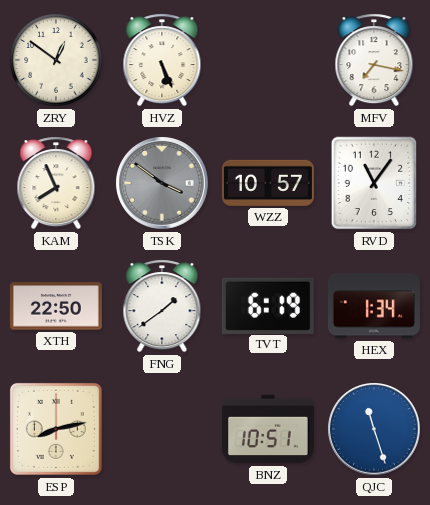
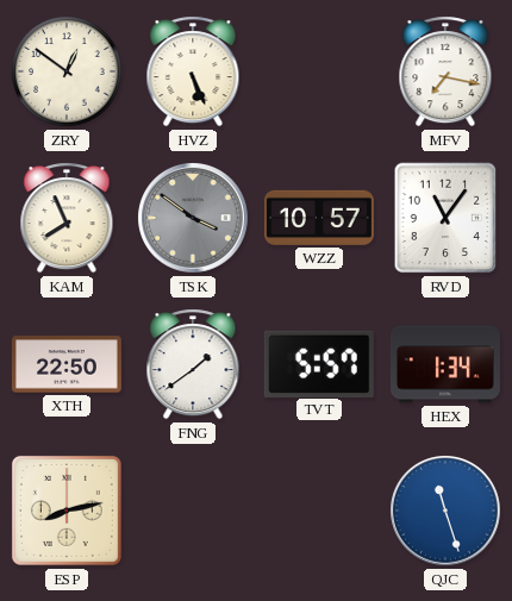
TVT: 6:19 -> 5:57
BNZ: 10:51 -> none
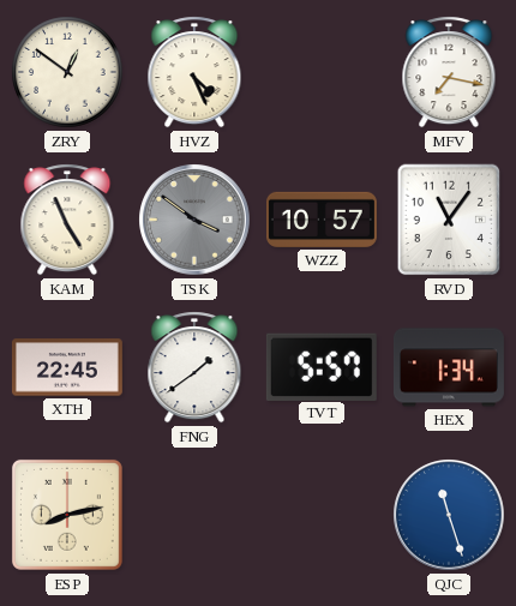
HVZ: 5:26 -> 4:26
KAM: 7:56 -> 4:56
XTH: 22:50 -> 22:45
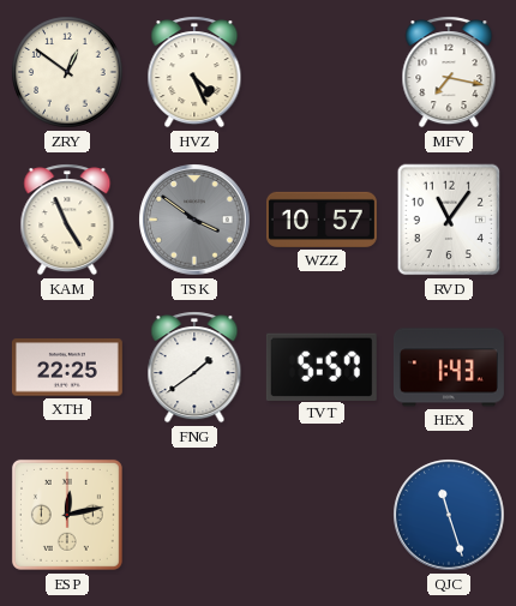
XTH: 22:45 -> 22:25
HEX: 1:34 -> 1:43
ESP: 8:13 -> 12:13
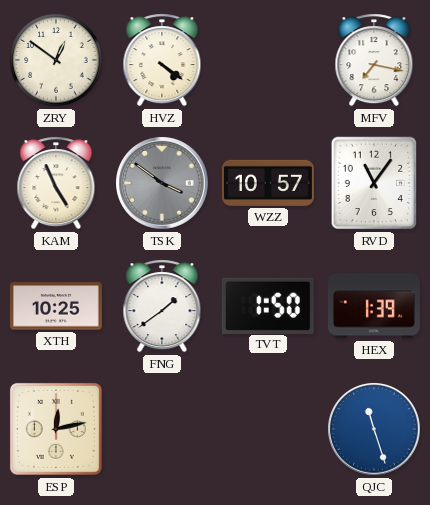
HVZ: 4:26 -> 4:21
XTH: 22:25 -> 10:25
TVT: 5:57 -> 1:50
HEX: 1:43 -> 1:39
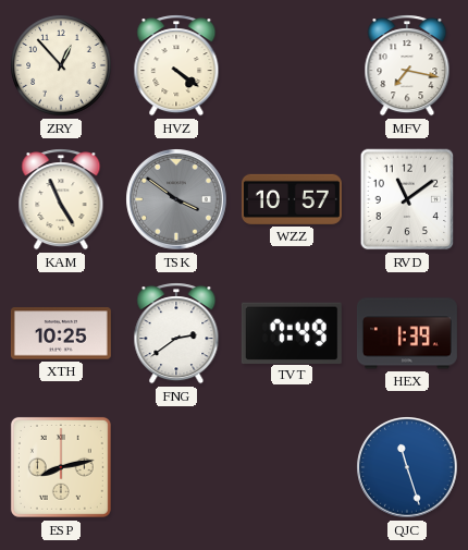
ZRY: 12:51 -> 12:53
RVD: 11:06 -> 11:09
FNG: 1:39 -> 2:39
TVT: 1:50 -> 7:49
ESP: 12:13 -> 8:13
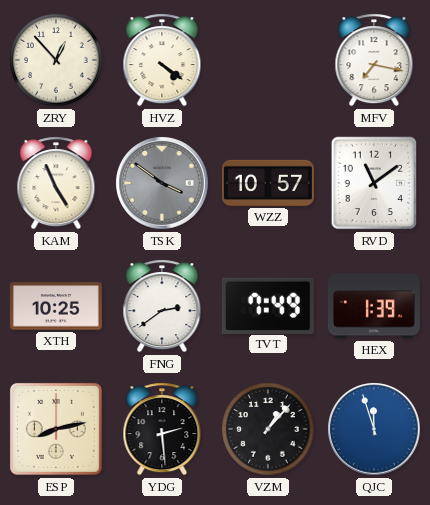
YDG: none -> 2:29
VZM: none -> 1:07
QJC: 11:27 -> 11:57
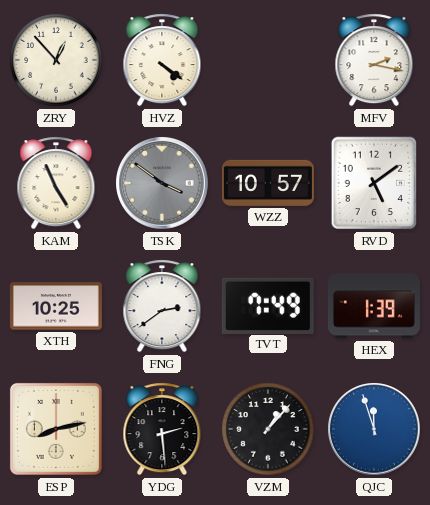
MFV: 7:17 -> 2:17
RVD: 11:09 -> 5:09
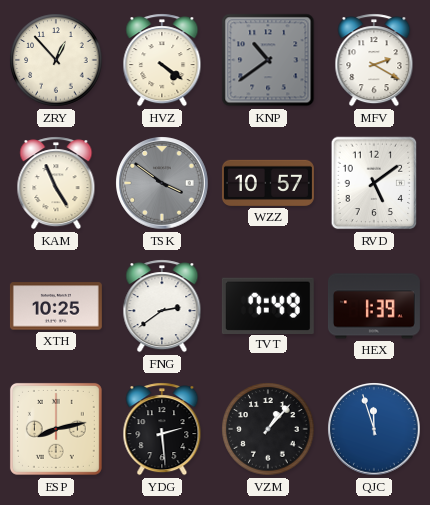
KNP: none -> 10:39
MFV: 2:17 -> 2:20
